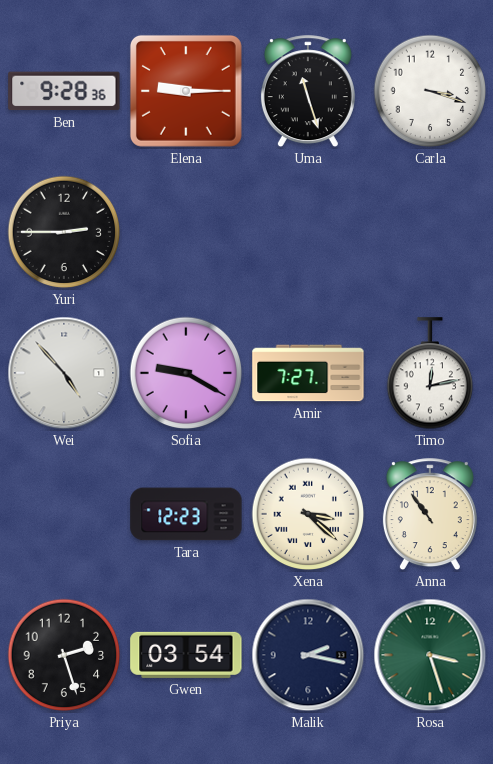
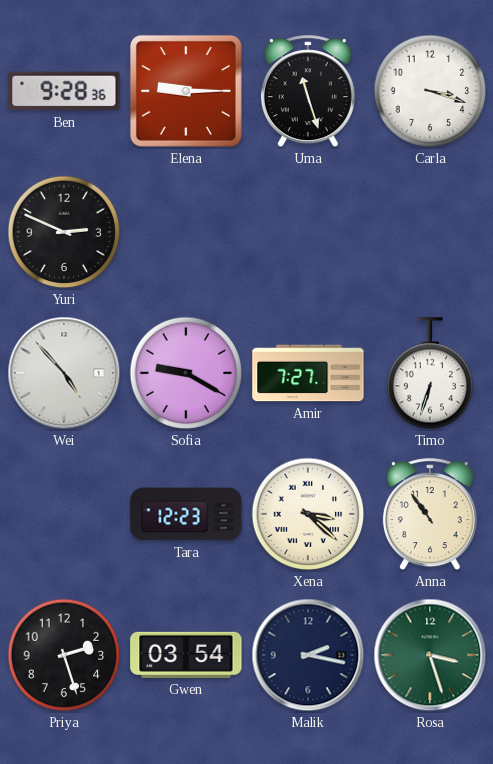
Yuri: 2:45 -> 2:49
Timo: 12:13 -> 6:33
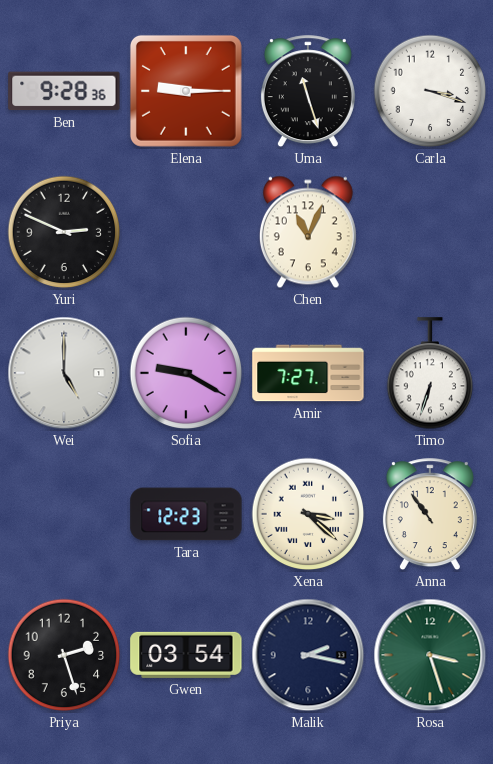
Chen: none -> 11:04
Wei: 4:53 -> 5:00
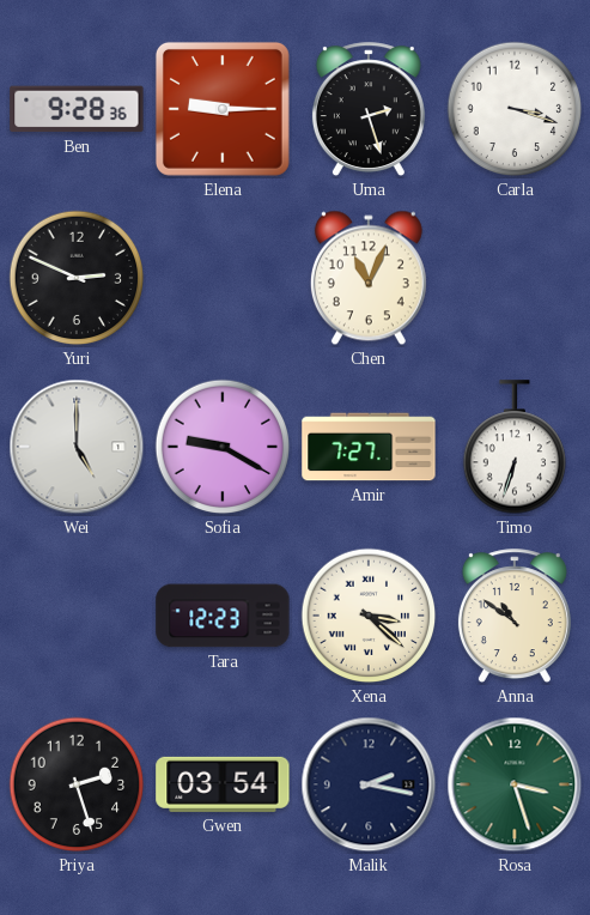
Uma: 11:27 -> 2:27
Anna: 10:54 -> 10:51
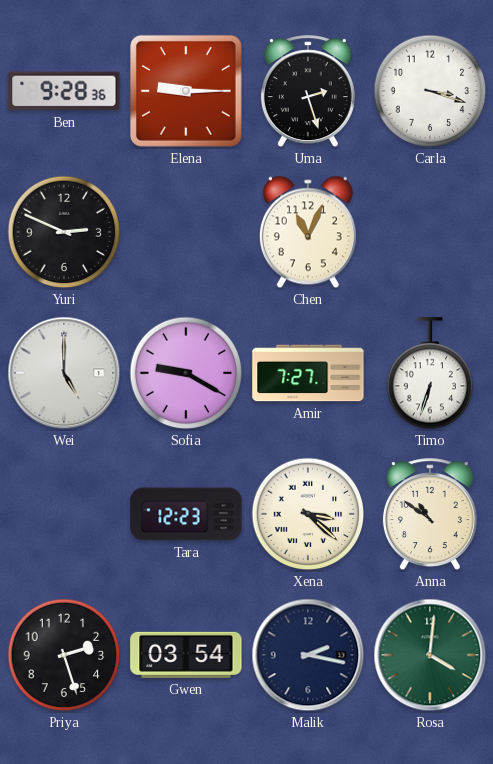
Rosa: 3:27 -> 4:01
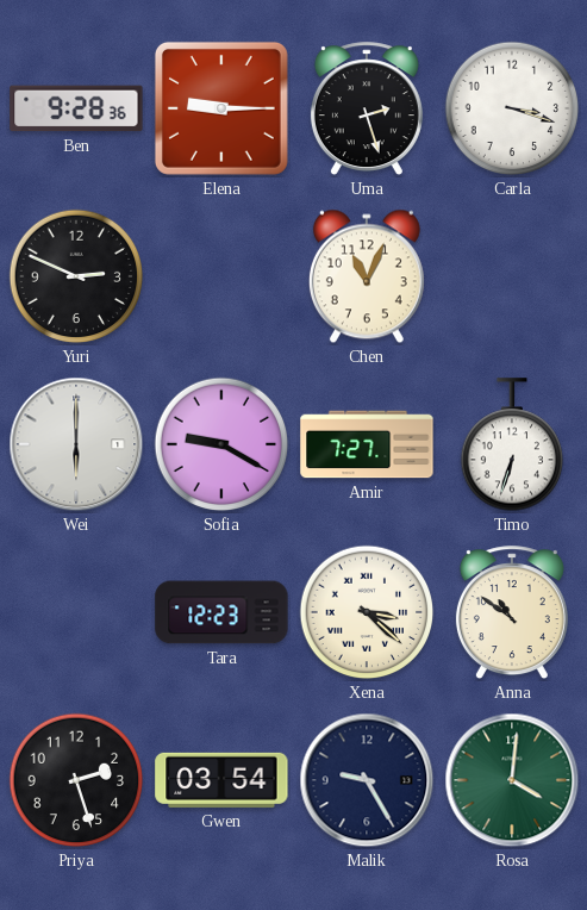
Wei: 5:00 -> 6:00
Malik: 2:17 -> 9:25
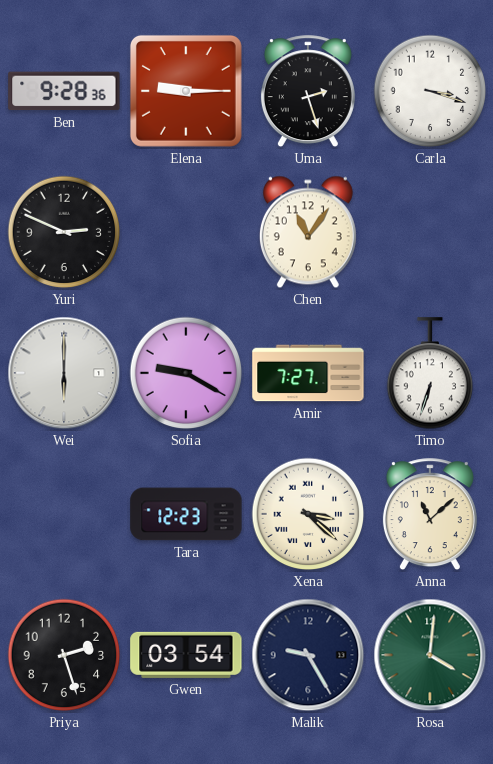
Chen: 11:04 -> 11:06
Anna: 10:51 -> 11:08
